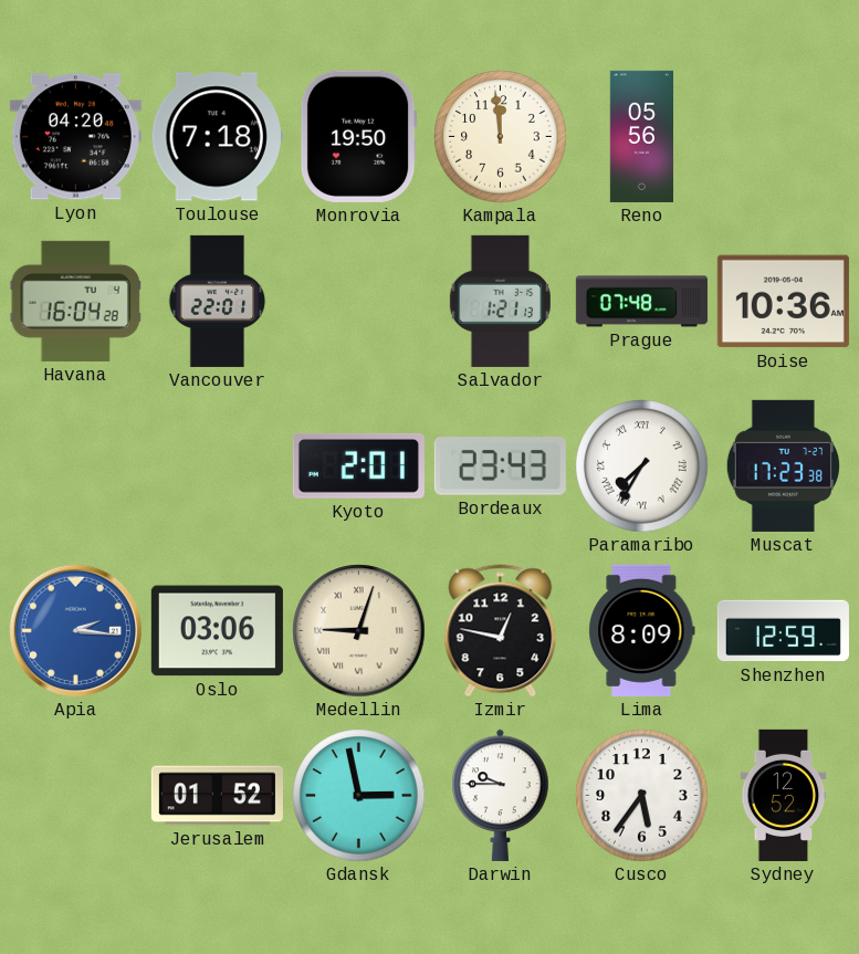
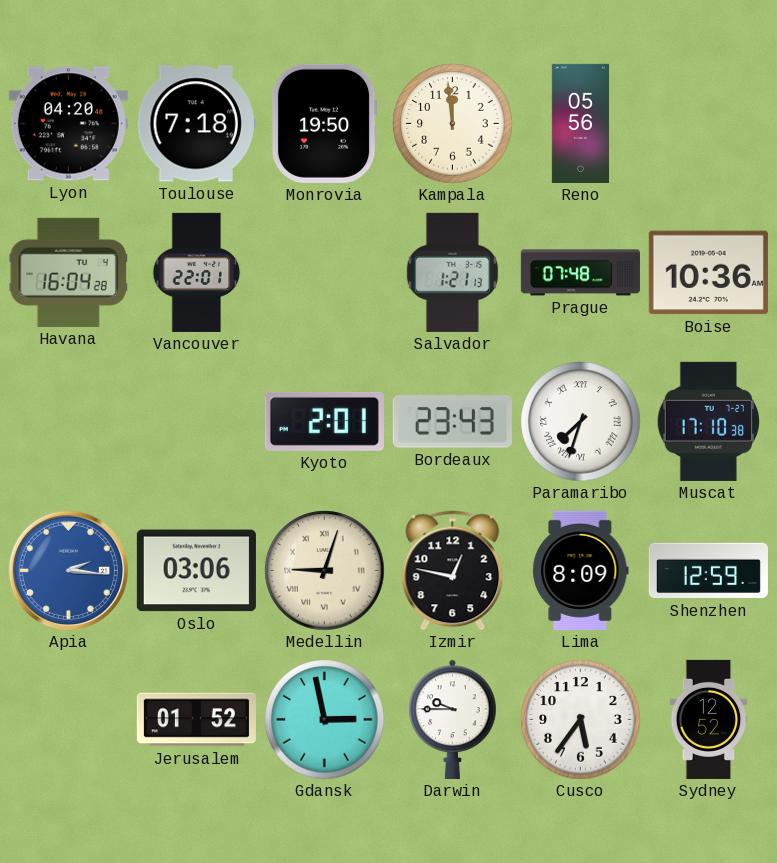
Paramaribo: 7:35 -> 7:33
Muscat: 17:23 -> 17:10
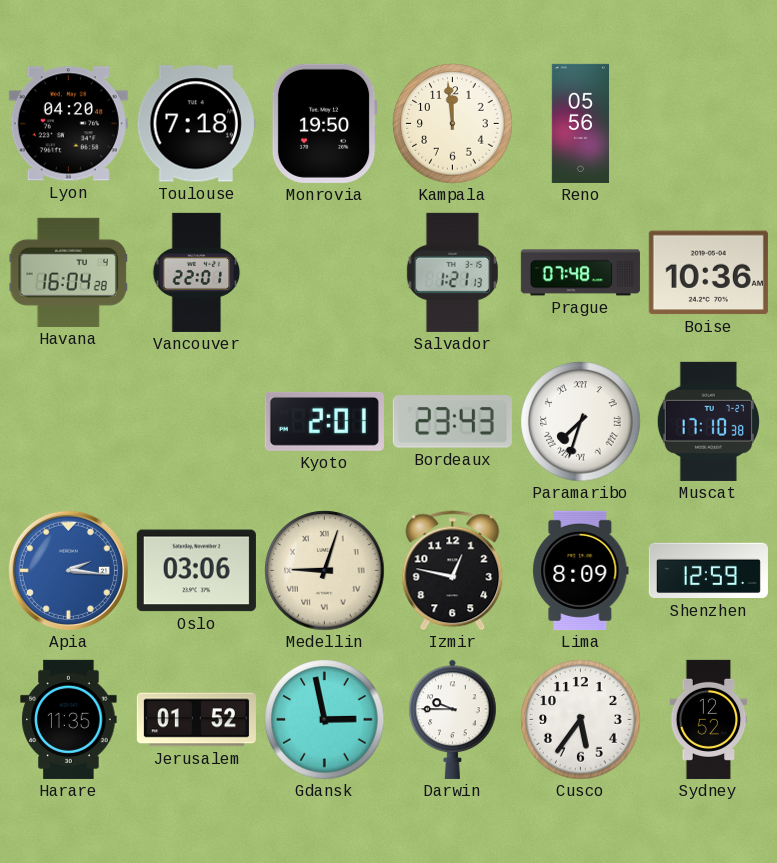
Harare: none -> 11:35
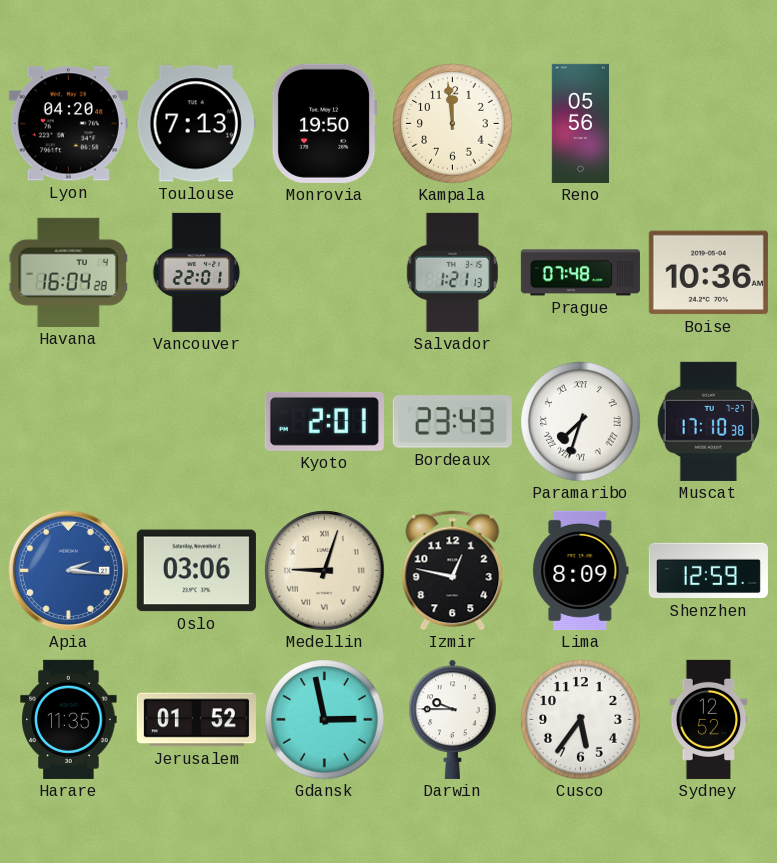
Toulouse: 7:18 -> 7:13
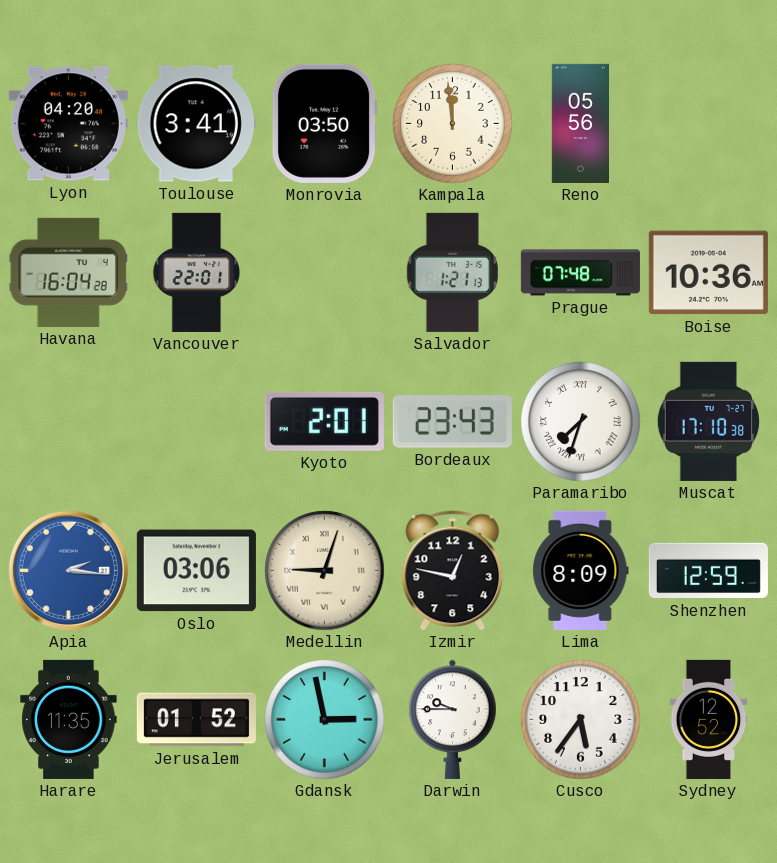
Toulouse: 7:13 -> 3:41
Monrovia: 19:50 -> 03:50
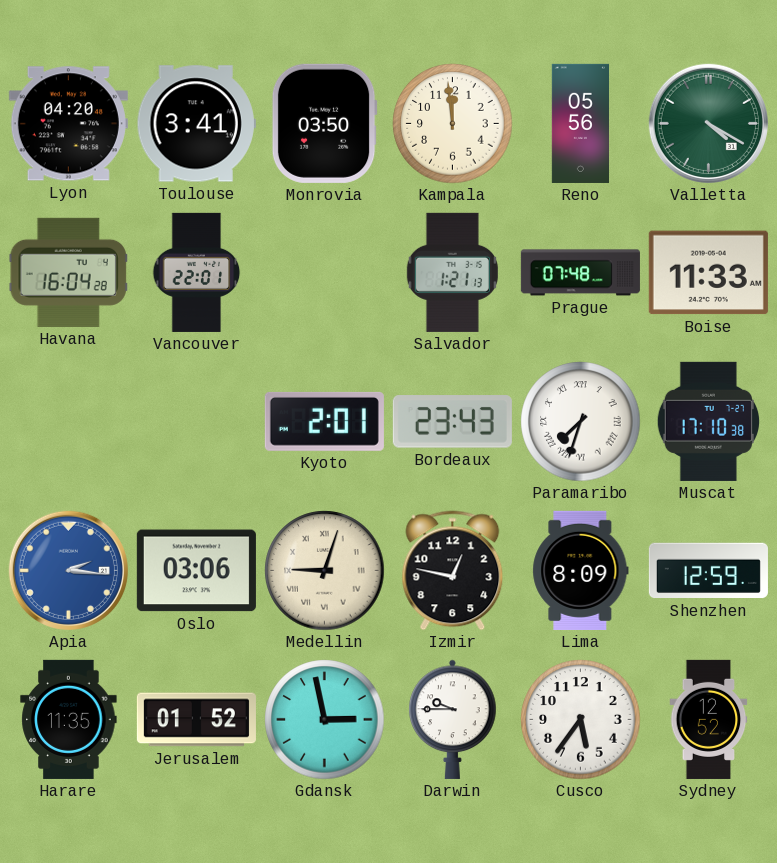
Valletta: none -> 4:20
Boise: 10:36 -> 11:33
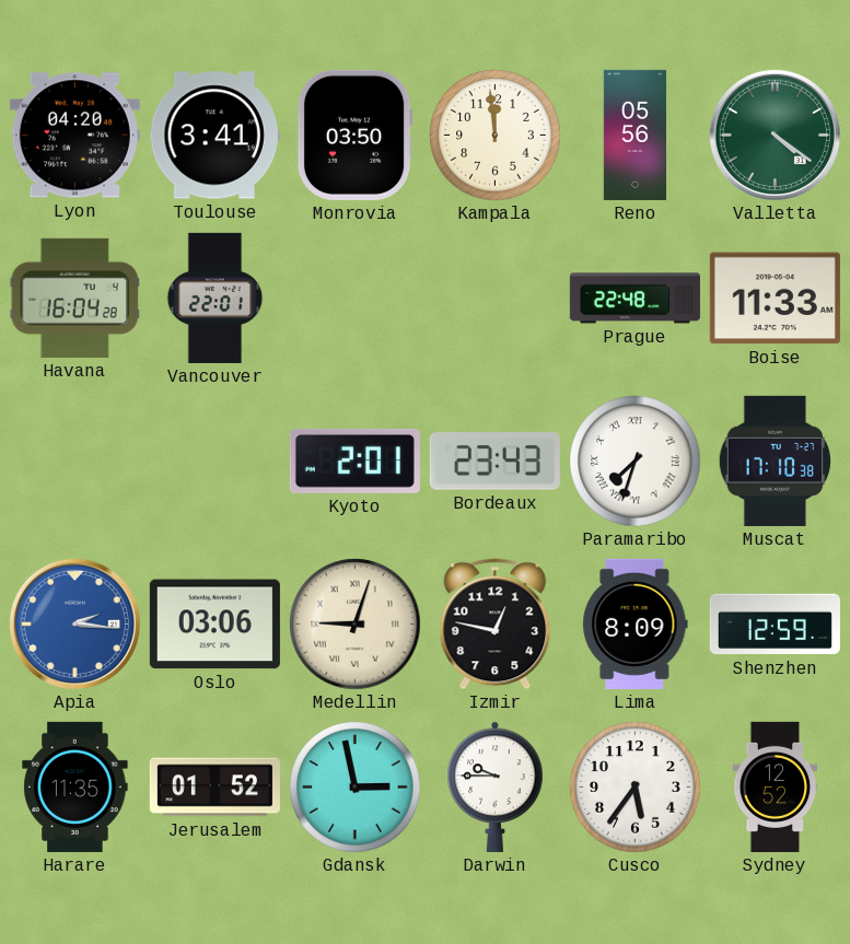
Valletta: 4:20 -> 4:21
Salvador: 1:21 -> none
Prague: 07:48 -> 22:48
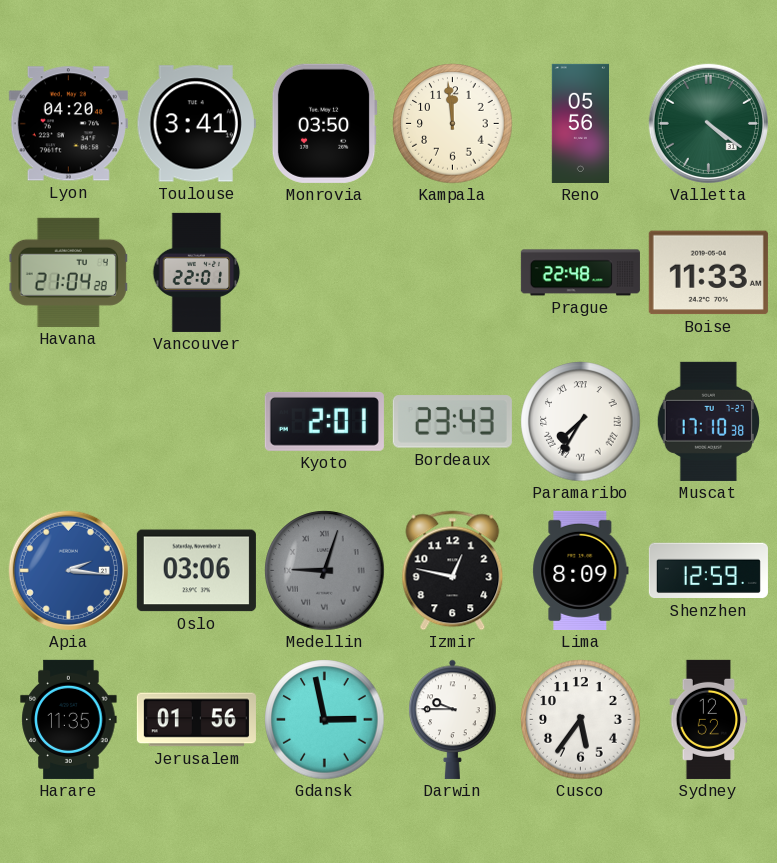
Havana: 16:04 -> 21:04
Paramaribo: 7:33 -> 7:35
Medellin dial: cream -> grey
Jerusalem: 01:52 -> 01:56
